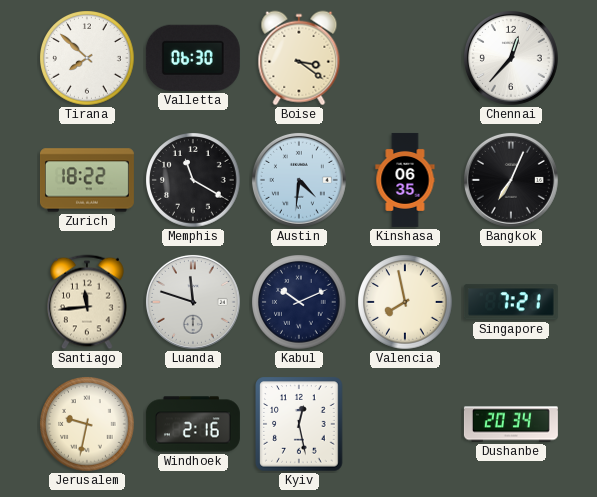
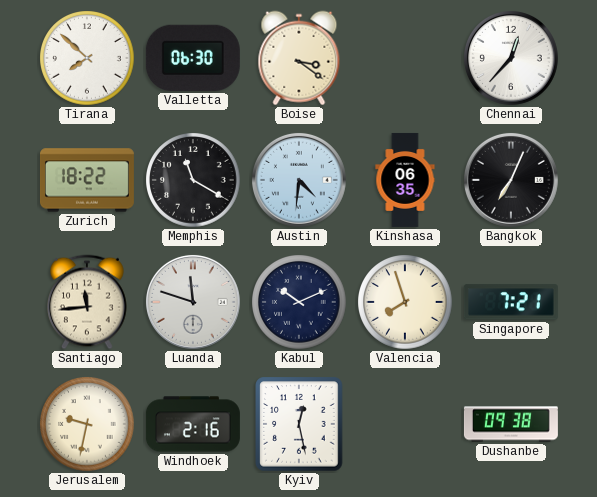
Valencia: 7:58 -> 7:57
Dushanbe: 20:34 -> 09:38
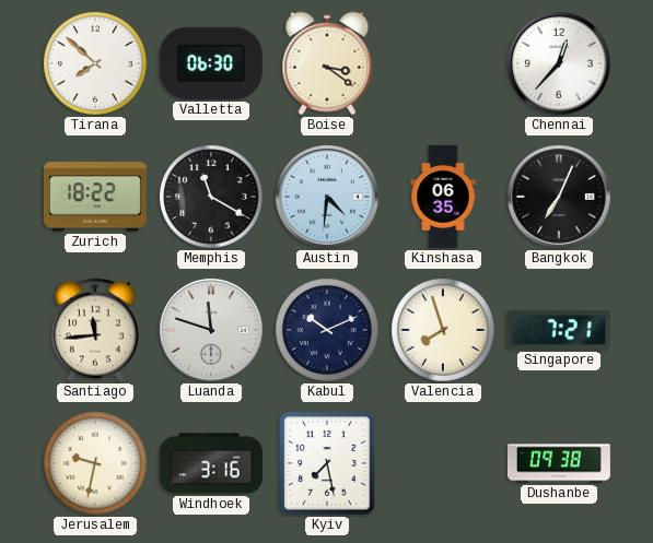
Windhoek: 2:16 -> 3:16
Kyiv: 12:28 -> 7:28
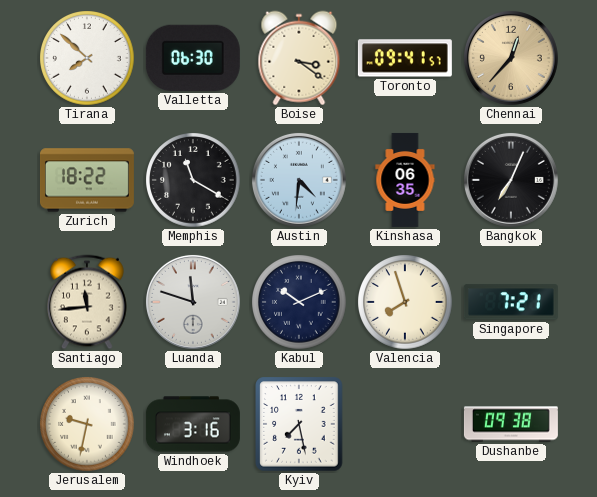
Toronto: none -> 09:41
Chennai dial: white -> champagne
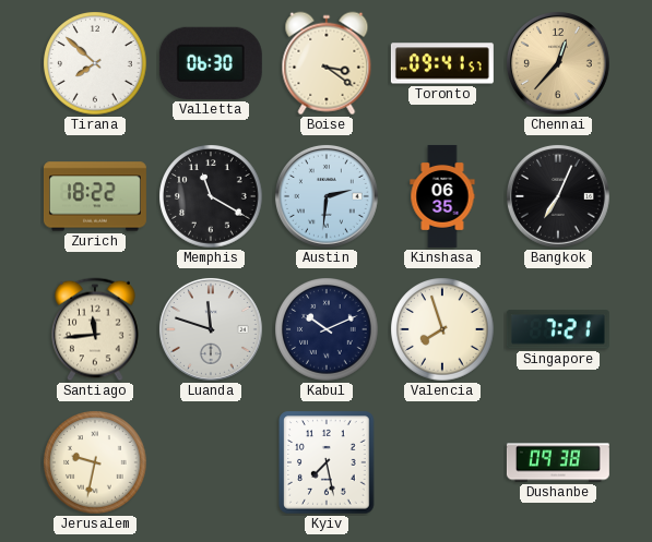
Austin: 4:31 -> 2:31
Windhoek: 3:16 -> none
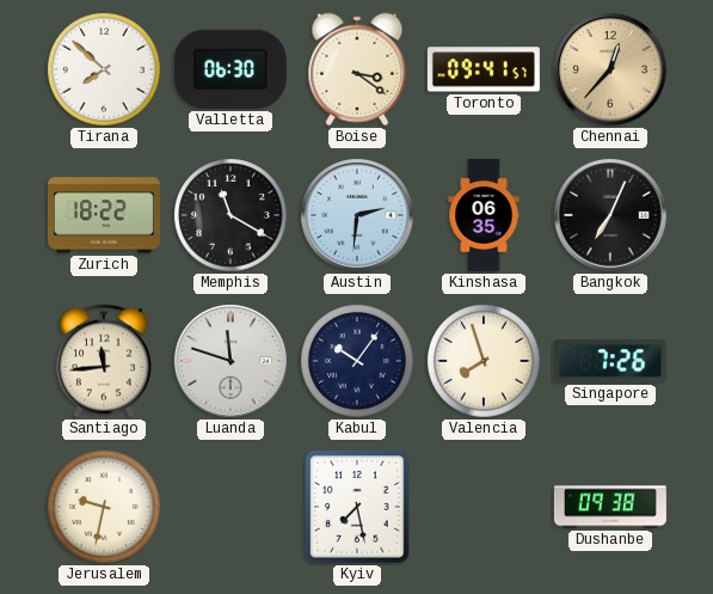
Kabul: 10:11 -> 10:06
Singapore: 7:21 -> 7:26
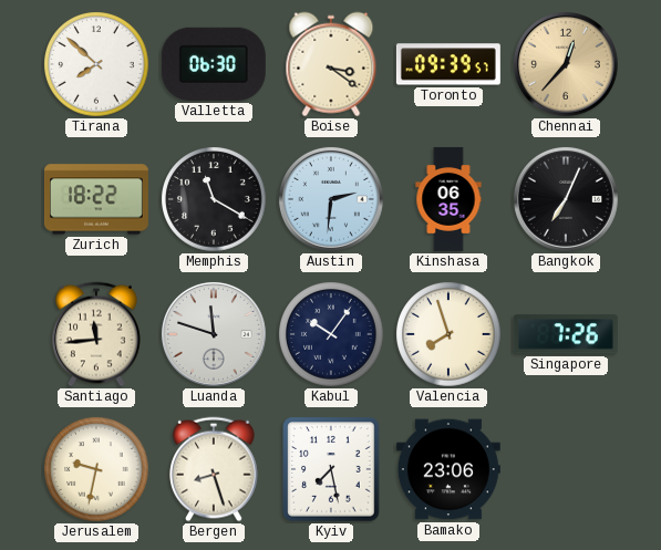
Toronto: 09:41 -> 09:39
Bergen: none -> 8:27
Bamako: none -> 23:06
Dushanbe: 09:38 -> none
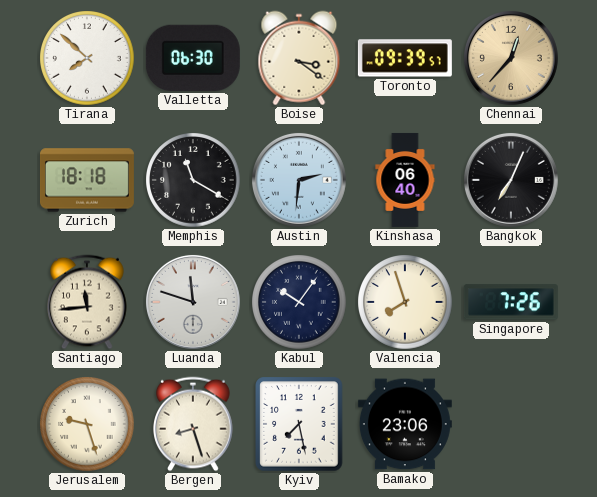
Zurich: 18:22 -> 18:18
Kinshasa: 06:35 -> 06:40
Jerusalem: 9:32 -> 9:27
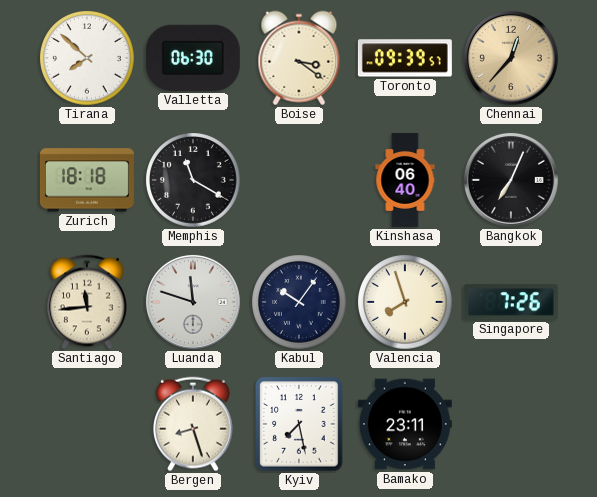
Austin: 2:31 -> none
Jerusalem: 9:27 -> none
Bamako: 23:06 -> 23:11
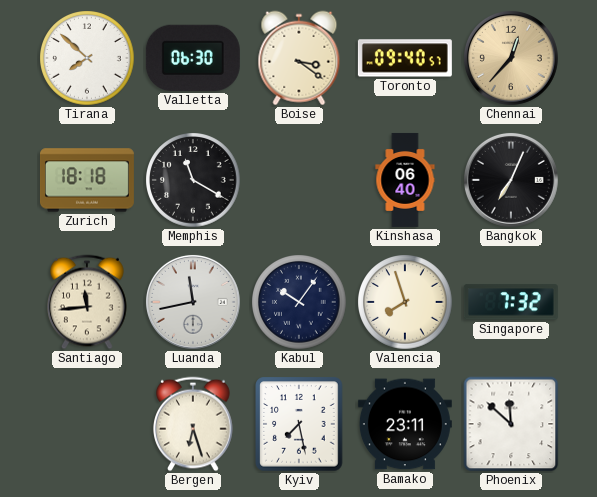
Toronto: 09:39 -> 09:40
Luanda: 11:48 -> 11:43
Singapore: 7:26 -> 7:32
Bergen: 8:27 -> 6:27
Phoenix: none -> 11:52
